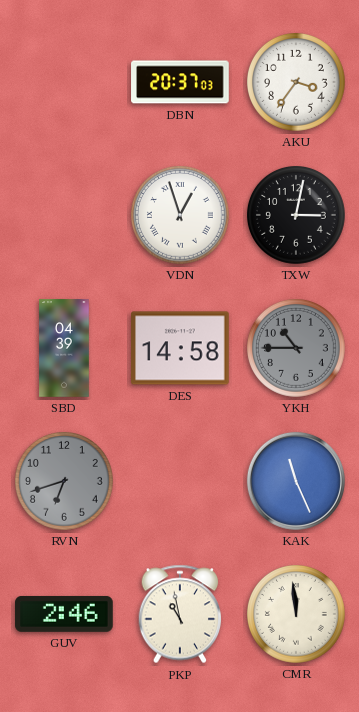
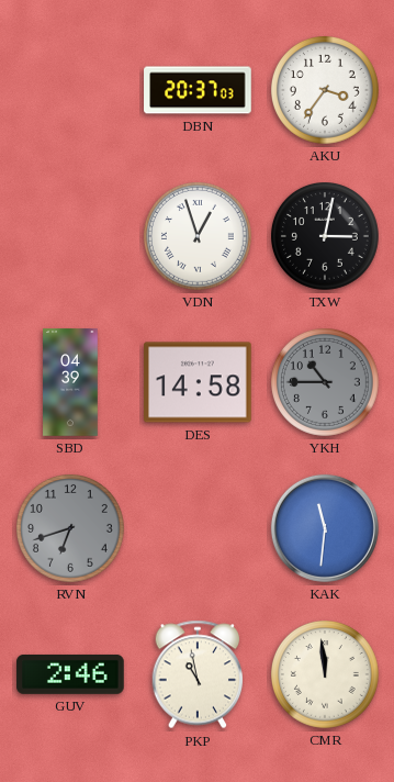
KAK: 11:26 -> 11:31
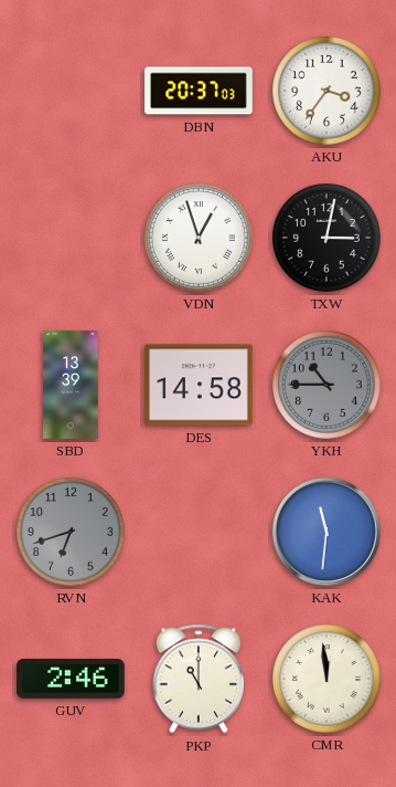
SBD: 04:39 -> 13:39
PKP: 10:58 -> 11:00
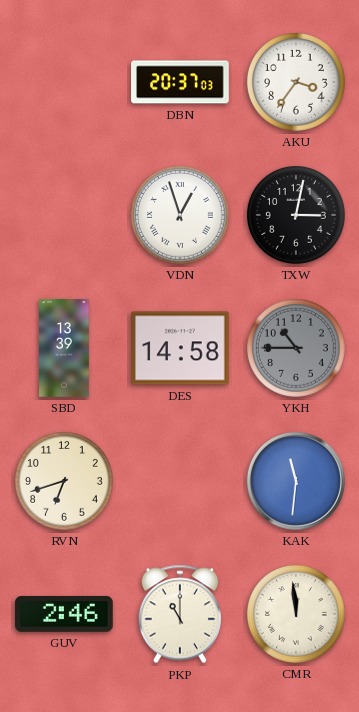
RVN dial: grey -> cream
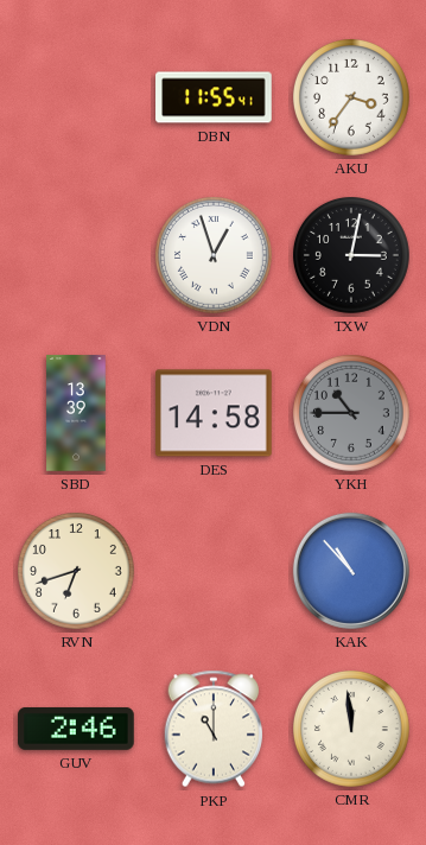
DBN: 20:37 -> 11:55
KAK: 11:31 -> 10:53
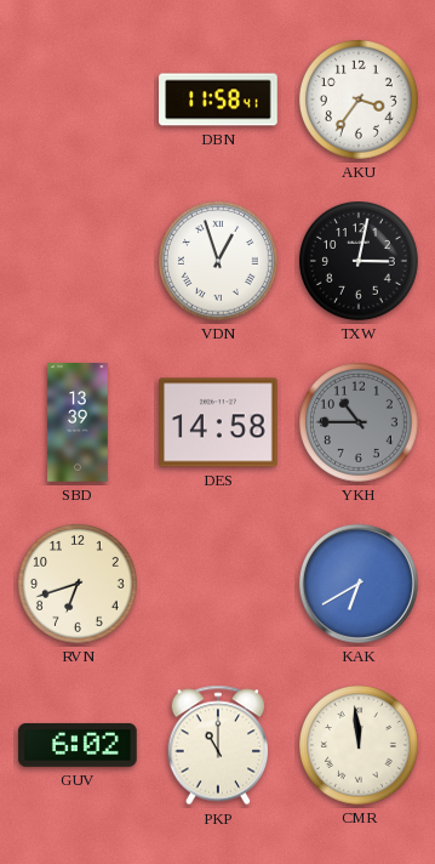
DBN: 11:55 -> 11:58
KAK: 10:53 -> 6:40
GUV: 2:46 -> 6:02
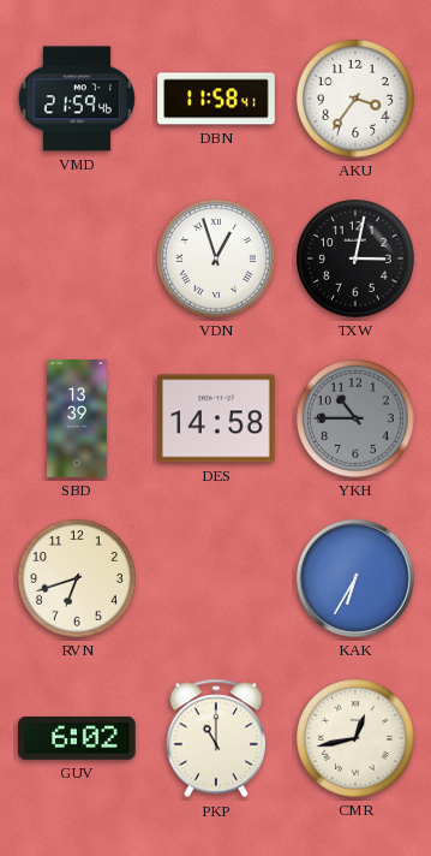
VMD: none -> 21:59
KAK: 6:40 -> 6:35
CMR: 11:59 -> 12:43
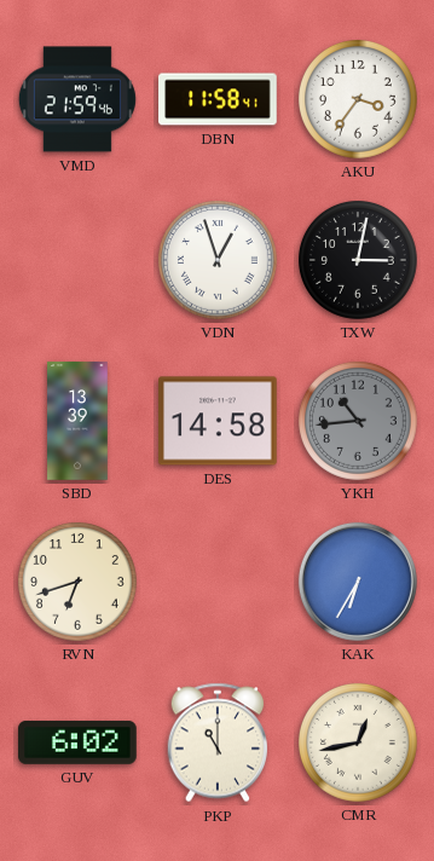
YKH: 10:45 -> 10:44
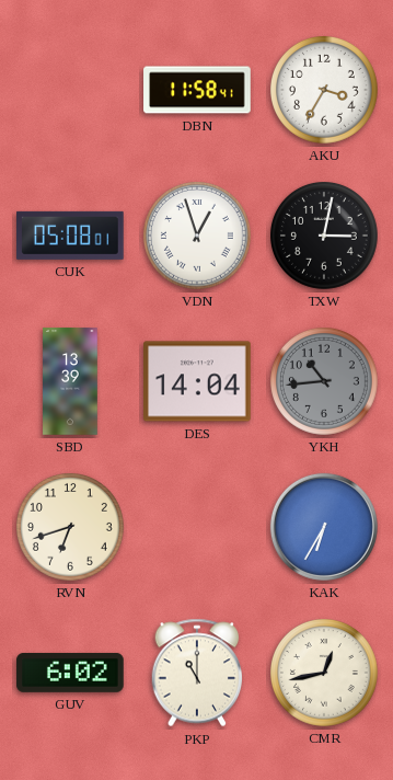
VMD: 21:59 -> none
AKU: 3:36 -> 3:35
CUK: none -> 05:08
DES: 14:58 -> 14:04
